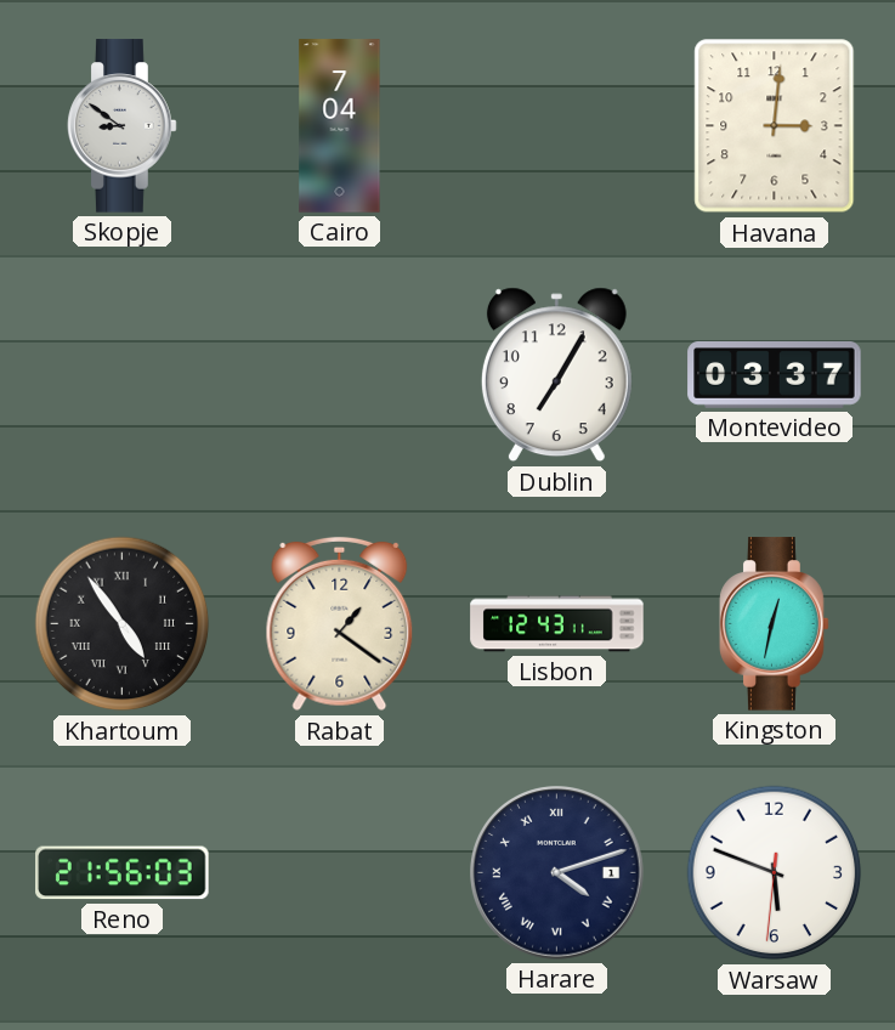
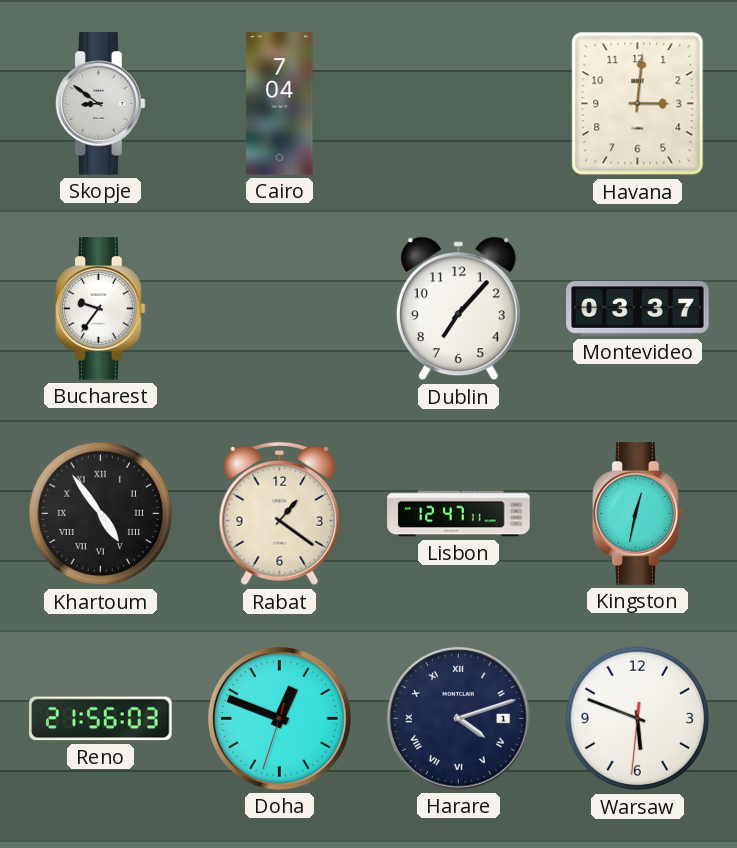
Bucharest: none -> 9:36
Dublin: 7:05 -> 7:07
Lisbon: 12:43 -> 12:47
Doha: none -> 12:48
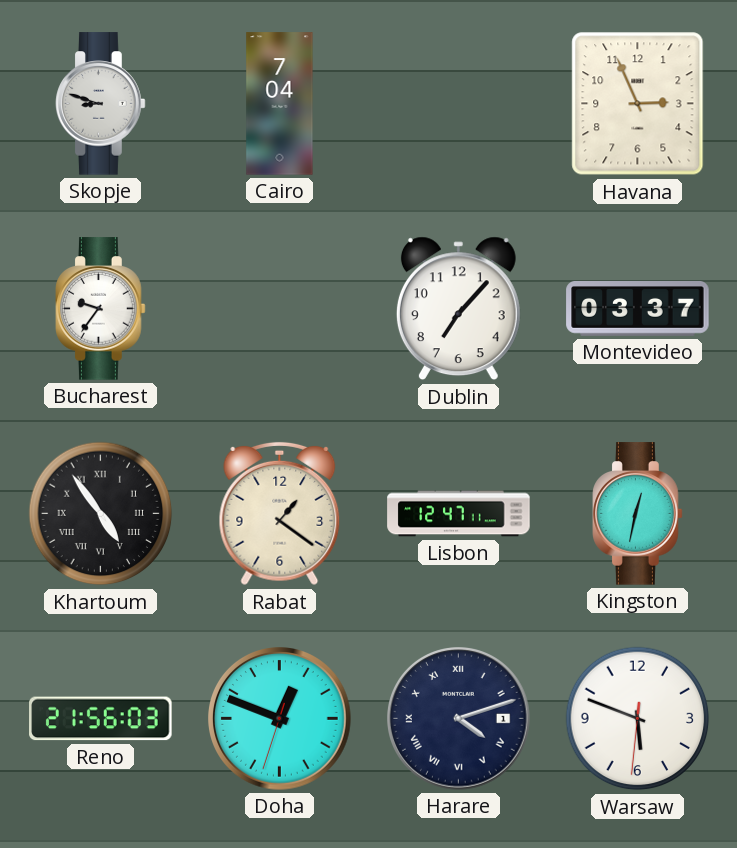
Skopje: 8:51 -> 8:48
Havana: 3:01 -> 2:56
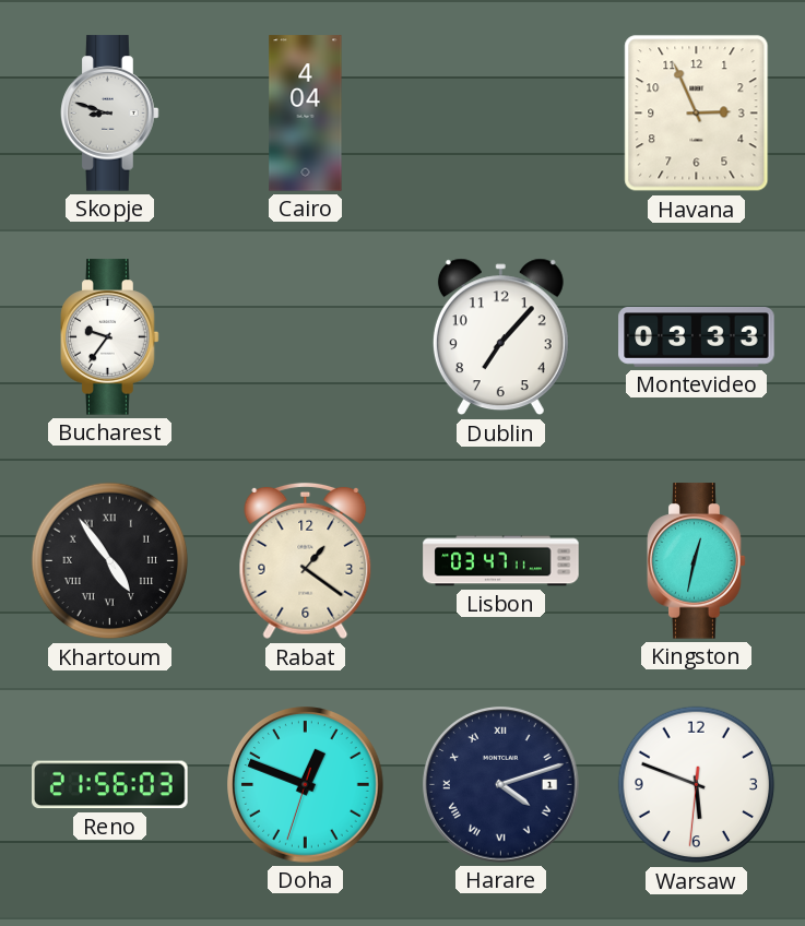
Cairo: 7:04 -> 4:04
Montevideo: 03:37 -> 03:33
Lisbon: 12:47 -> 03:47
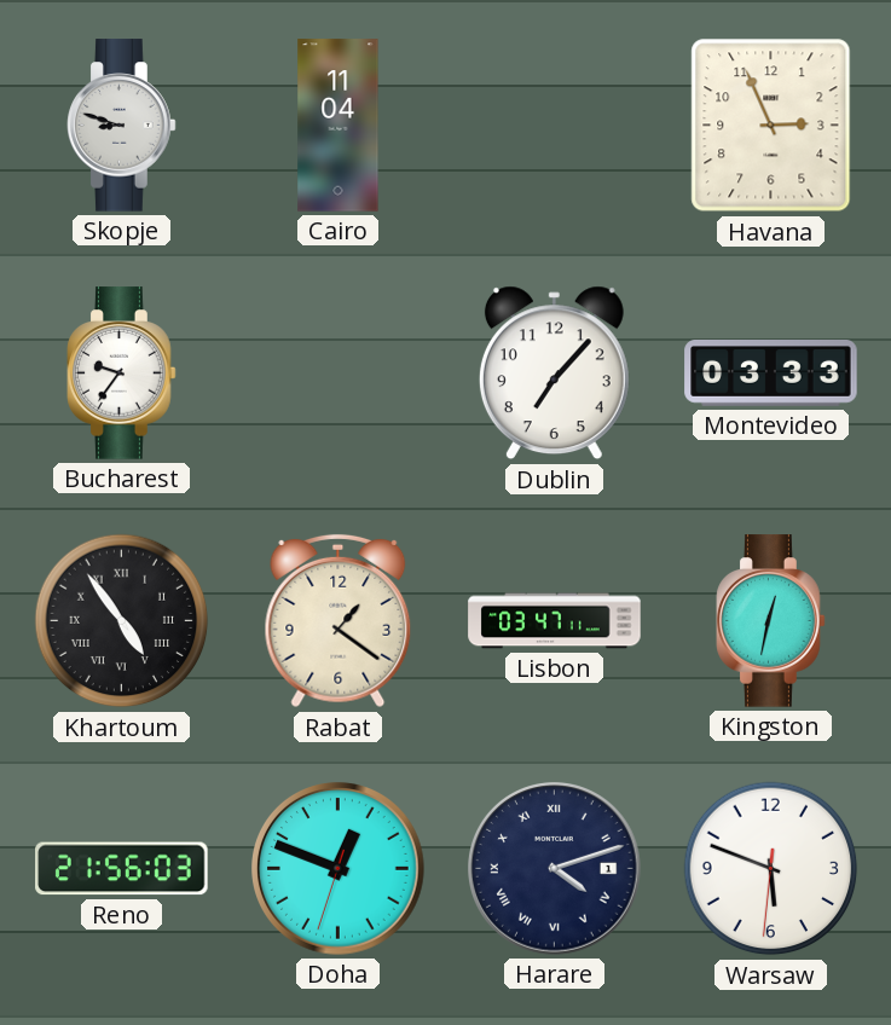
Cairo: 4:04 -> 11:04
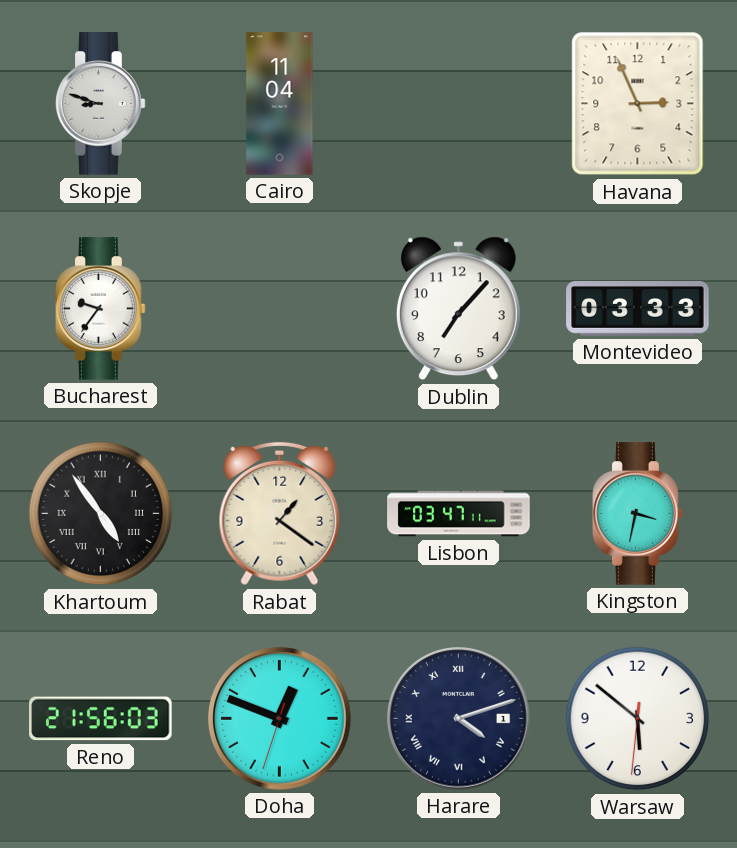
Kingston: 12:32 -> 3:32
Warsaw: 5:48 -> 5:51
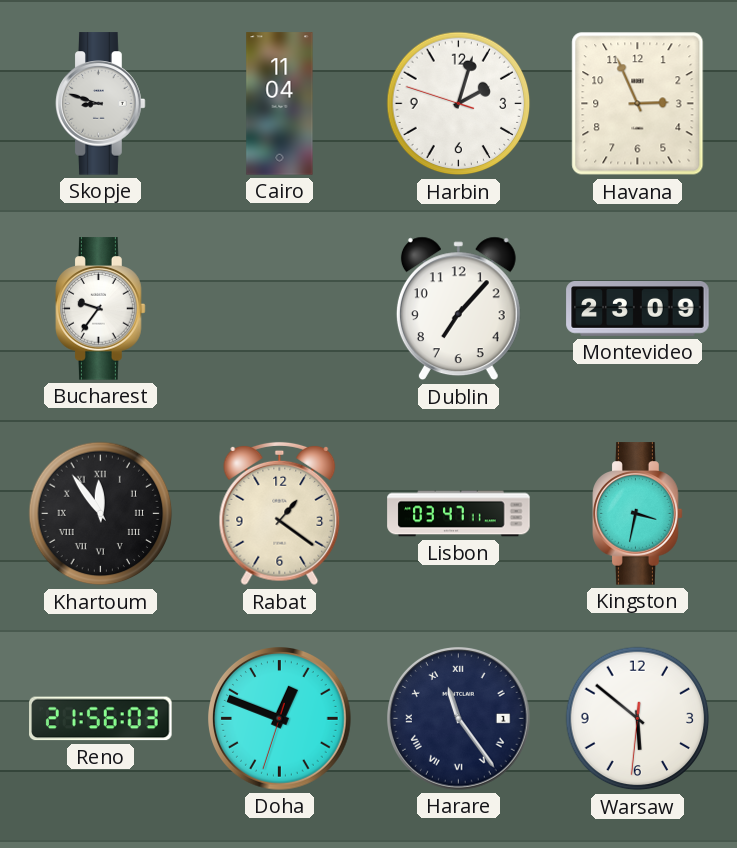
Harbin: none -> 2:02
Montevideo: 03:33 -> 23:09
Khartoum: 4:54 -> 11:54
Harare: 4:12 -> 11:24
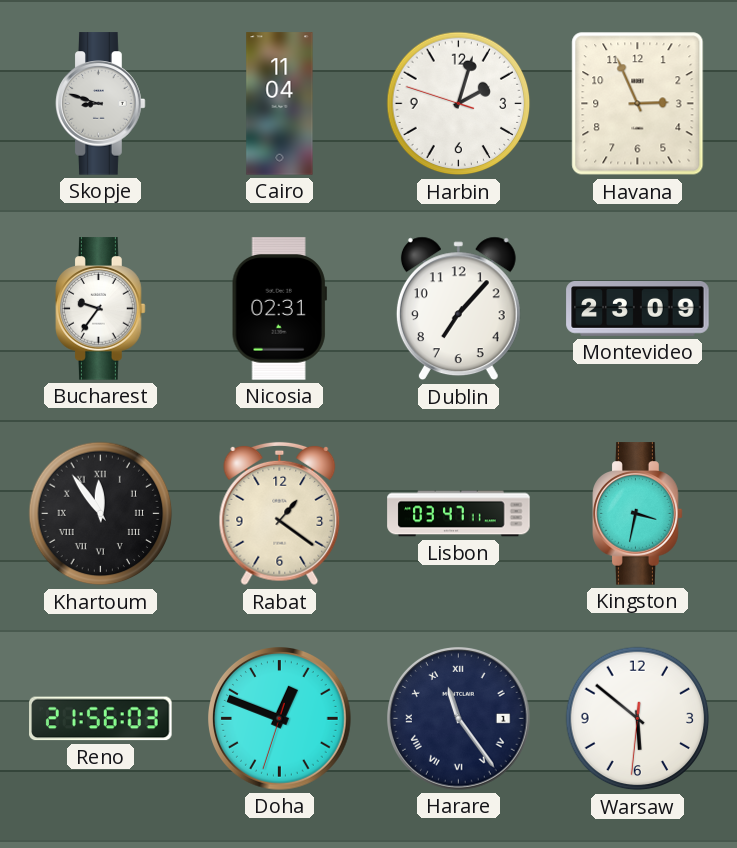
Nicosia: none -> 02:31
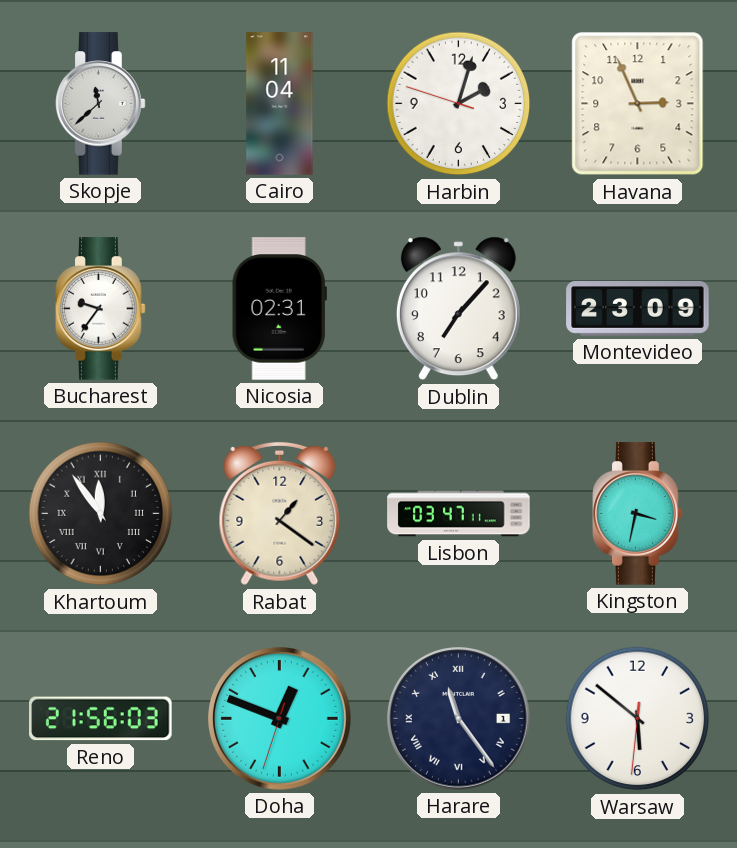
Skopje: 8:48 -> 11:38
